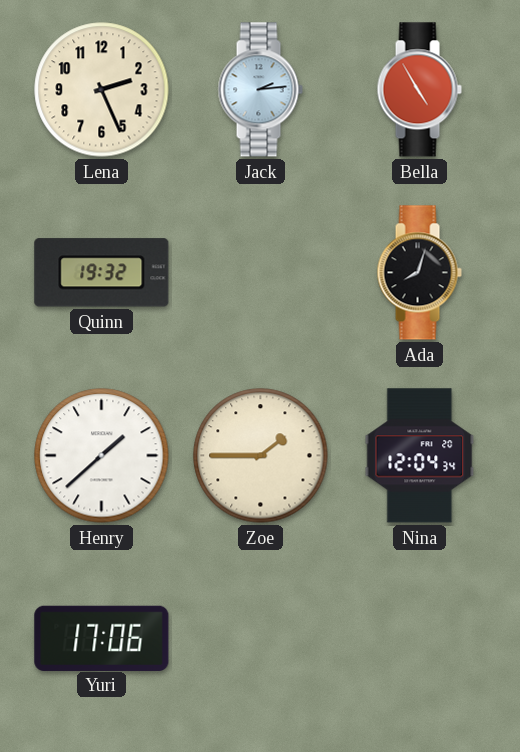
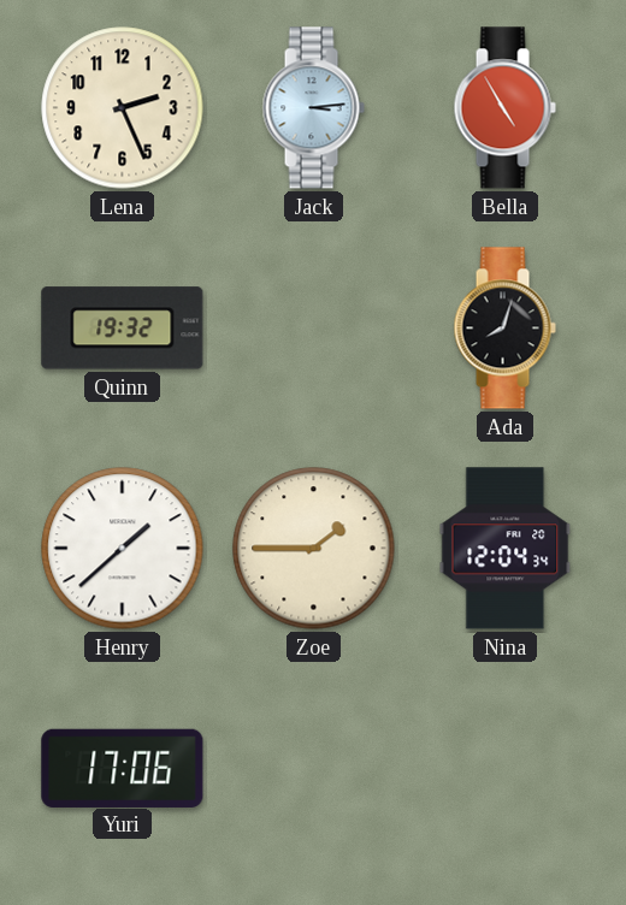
Jack: 2:14 -> 3:14
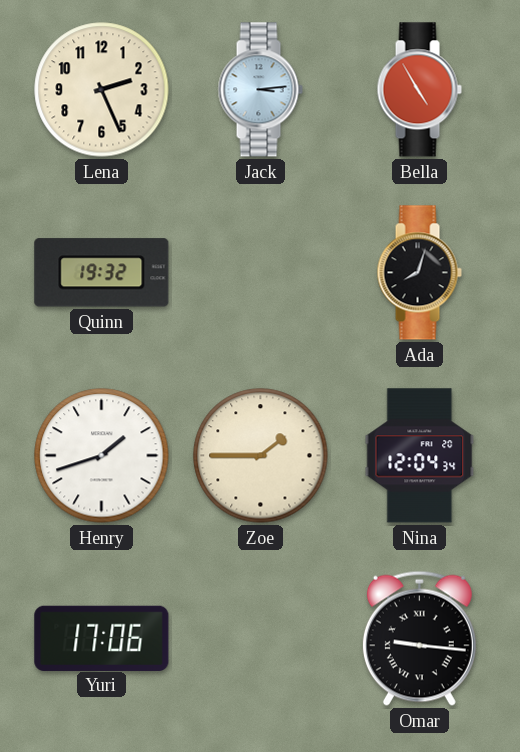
Henry: 1:38 -> 1:42
Omar: none -> 9:16
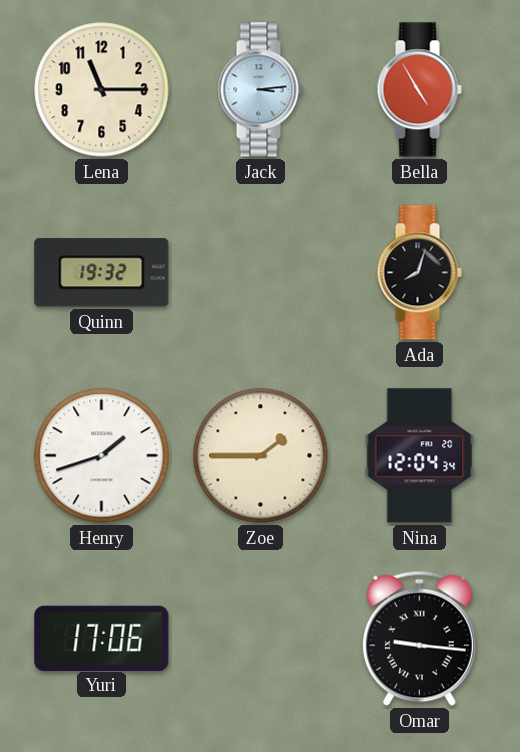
Lena: 2:26 -> 11:15
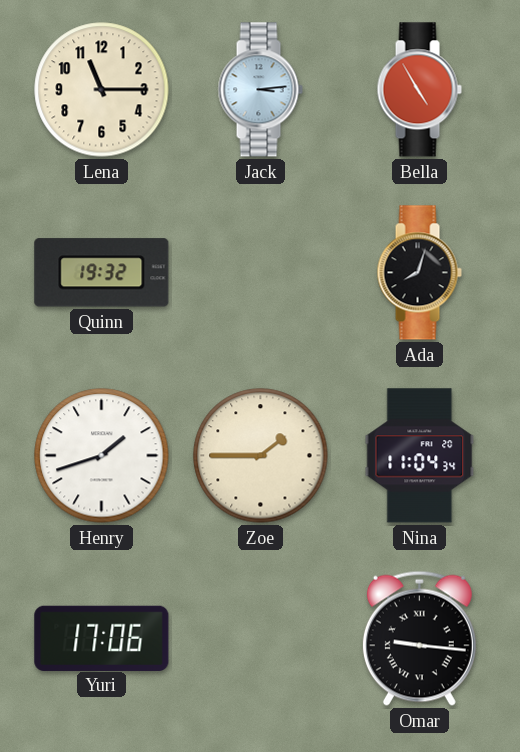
Nina: 12:04 -> 11:04
